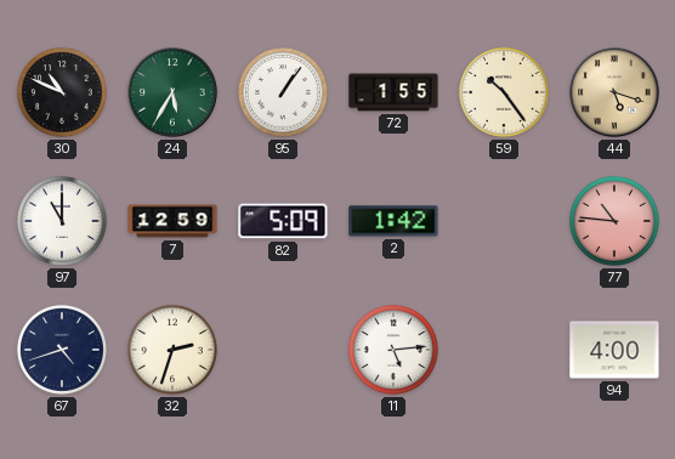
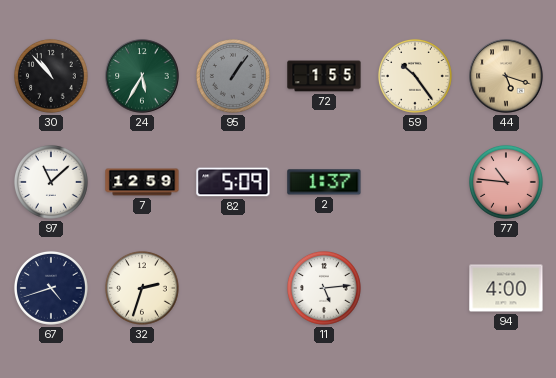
30: 10:49 -> 10:53
95 dial: white -> grey
97: 11:00 -> 11:08
2: 1:42 -> 1:37
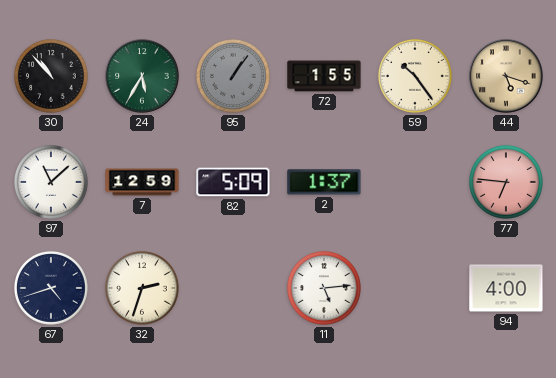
77: 10:46 -> 6:46
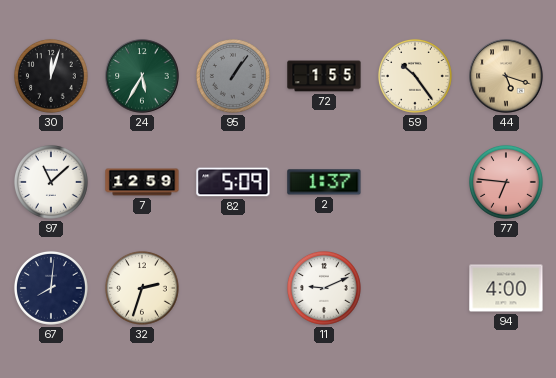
30: 10:53 -> 12:03
67: 4:42 -> 8:01
11: 5:14 -> 9:11
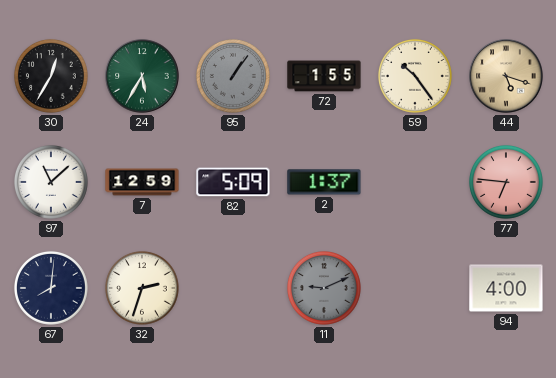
30: 12:03 -> 12:35
11 dial: white -> grey
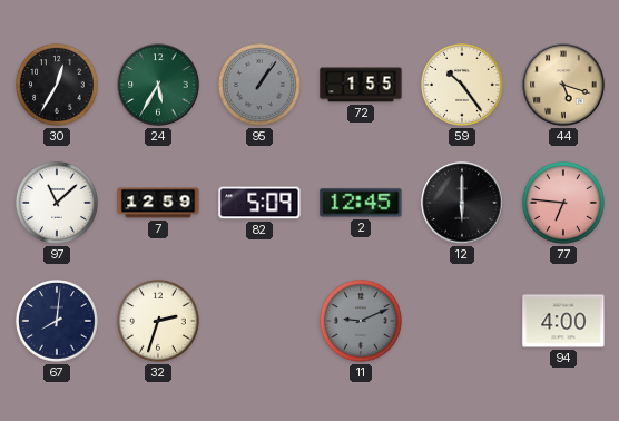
2: 1:37 -> 12:45
12: none -> 6:00
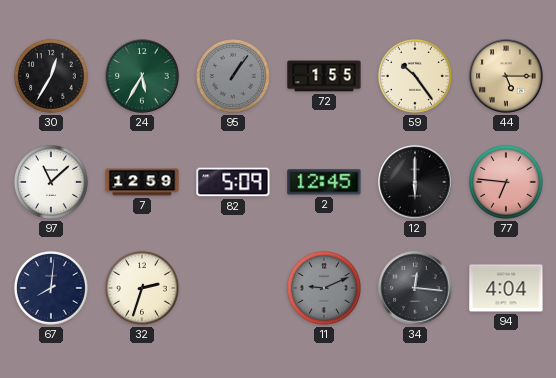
44: 5:18 -> 5:15
34: none -> 12:16
94: 4:00 -> 4:04
